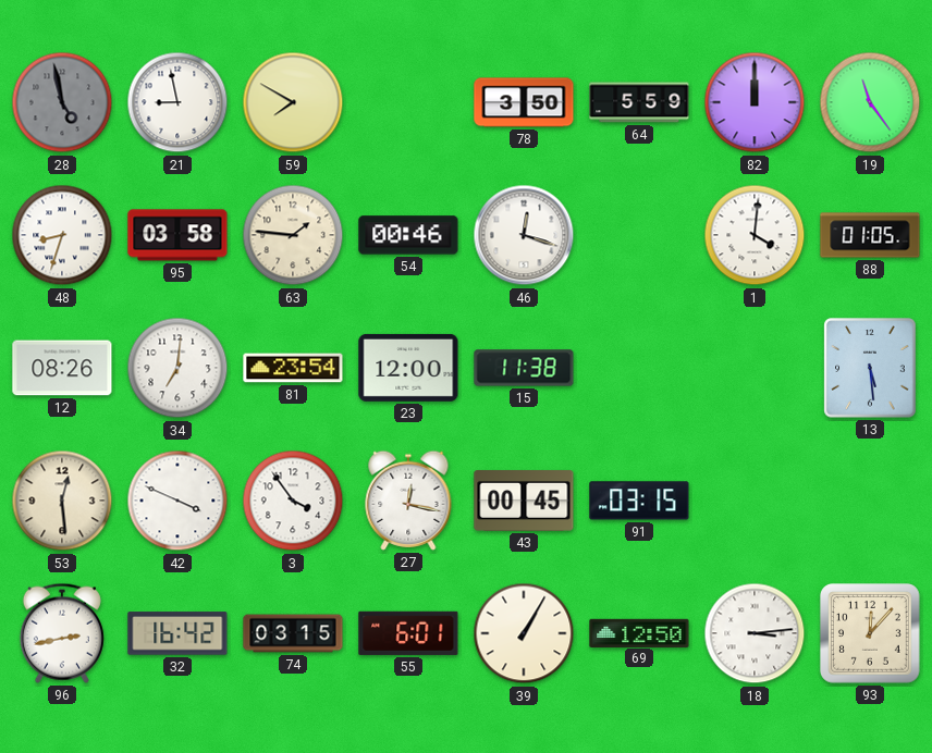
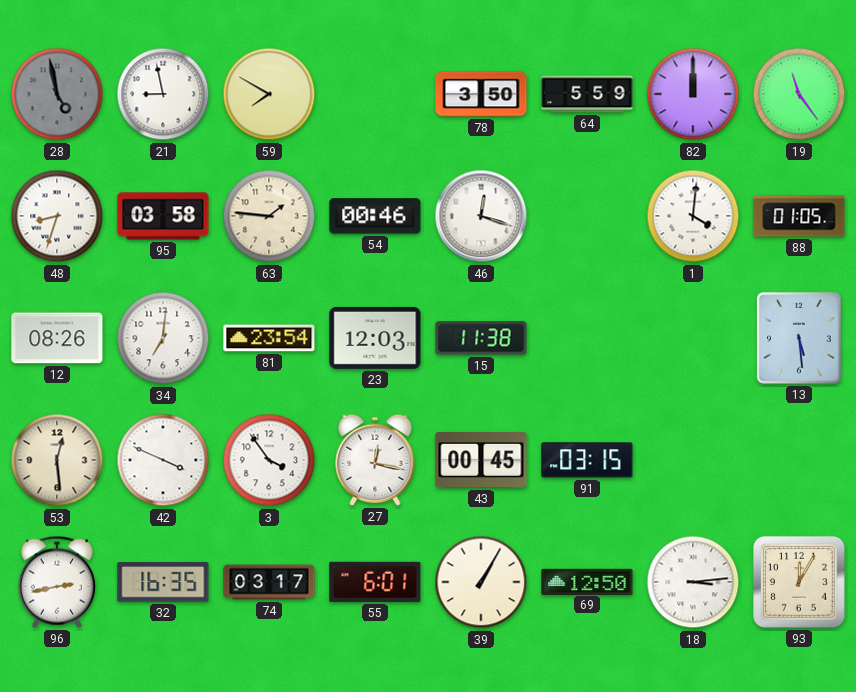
23: 12:00 -> 12:03
32: 16:42 -> 16:35
74: 03:15 -> 03:17
93: 12:07 -> 12:05
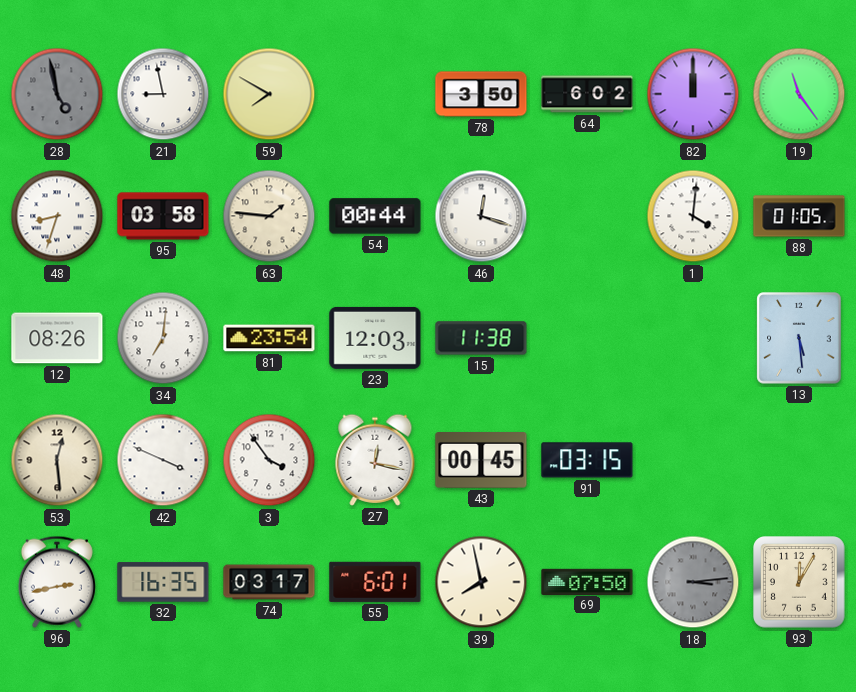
64: 5:59 -> 6:02
54: 00:46 -> 00:44
39: 1:05 -> 7:58
69: 12:50 -> 07:50
18 dial: white -> grey
